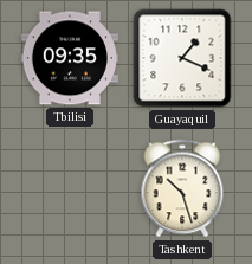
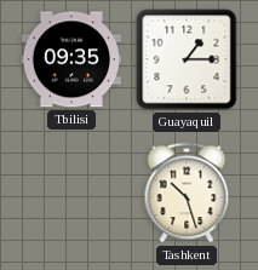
Guayaquil: 1:19 -> 1:15
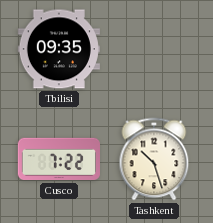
Guayaquil: 1:15 -> none
Cusco: none -> 7:22
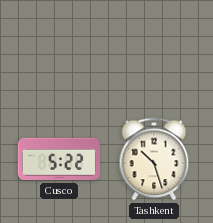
Tbilisi: 09:35 -> none
Cusco: 7:22 -> 5:22
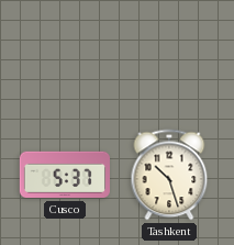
Cusco: 5:22 -> 5:37
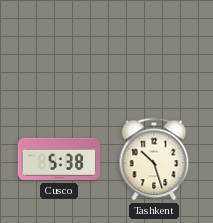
Cusco: 5:37 -> 5:38
